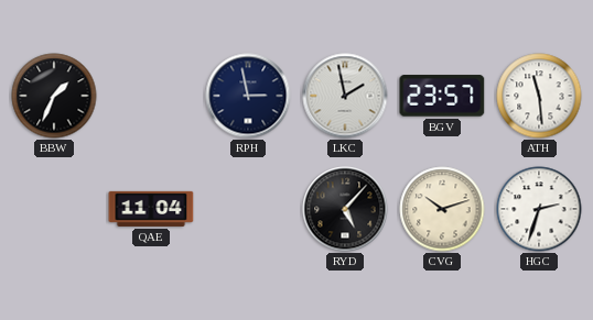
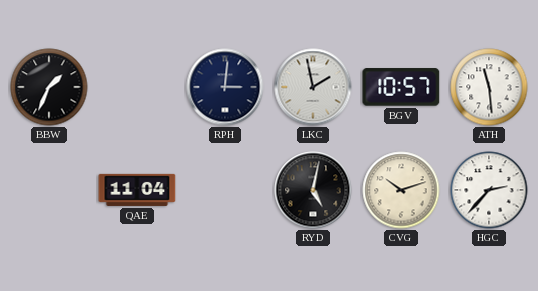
RPH: 2:58 -> 3:01
BGV: 23:57 -> 10:57
RYD: 5:07 -> 5:02
HGC: 2:33 -> 2:37
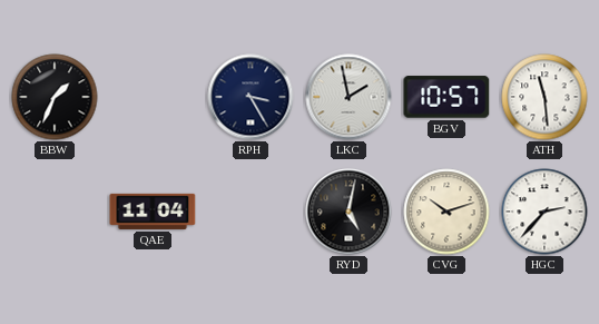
RPH: 3:01 -> 3:25
